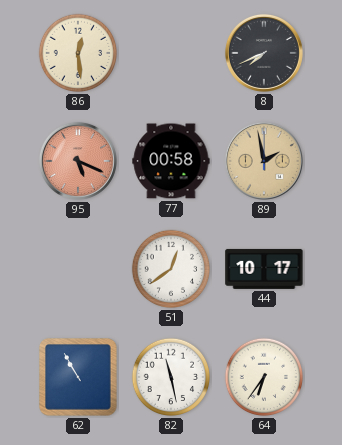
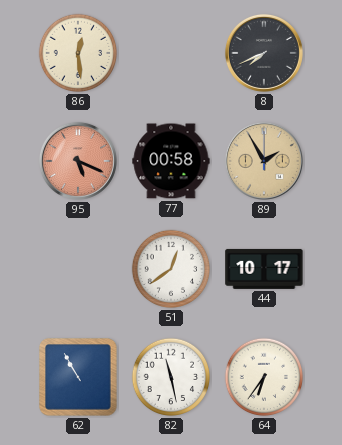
89: 1:58 -> 1:55
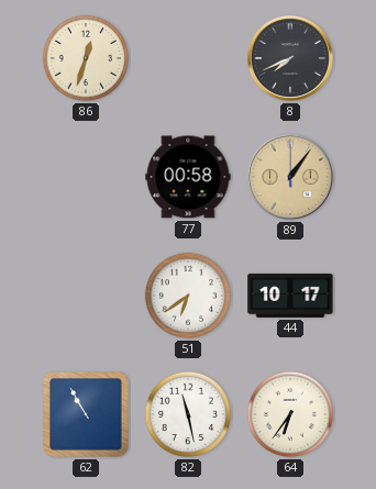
86: 12:29 -> 12:33
95: 5:19 -> none
89: 1:55 -> 1:06
51: 12:39 -> 6:39
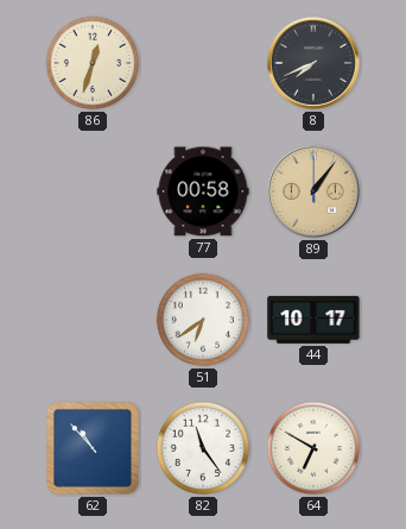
62: 10:55 -> 10:53
82: 11:28 -> 11:24
64: 6:36 -> 6:50
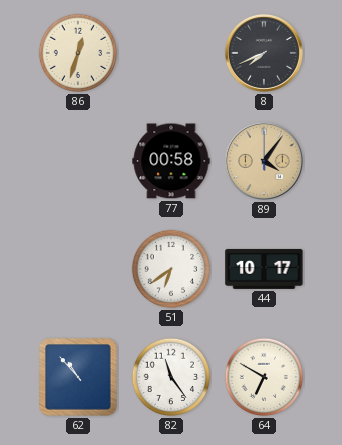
89: 1:06 -> 4:06
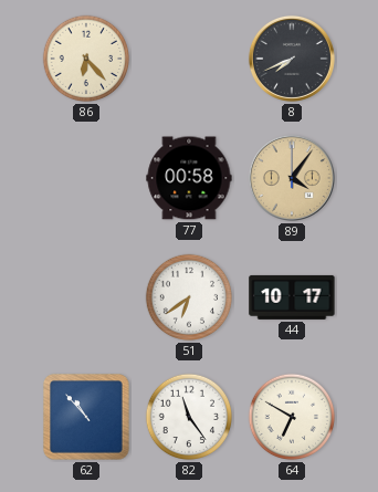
86: 12:33 -> 6:23
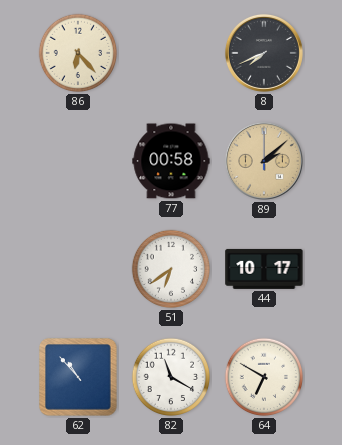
89: 4:06 -> 2:08
82: 11:24 -> 11:20
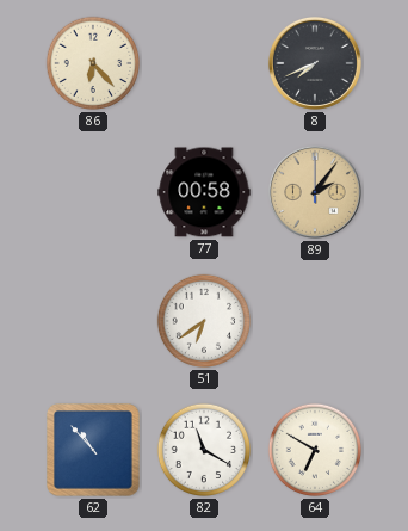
89: 2:08 -> 2:06
44: 10:17 -> none
